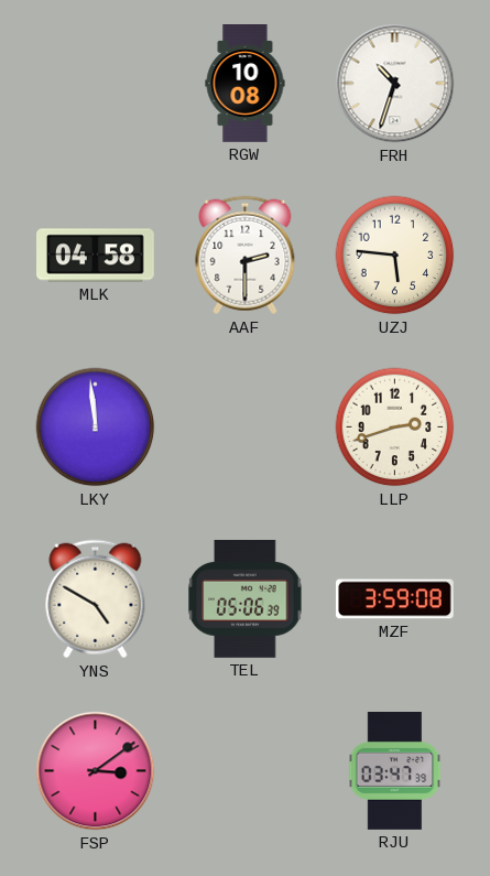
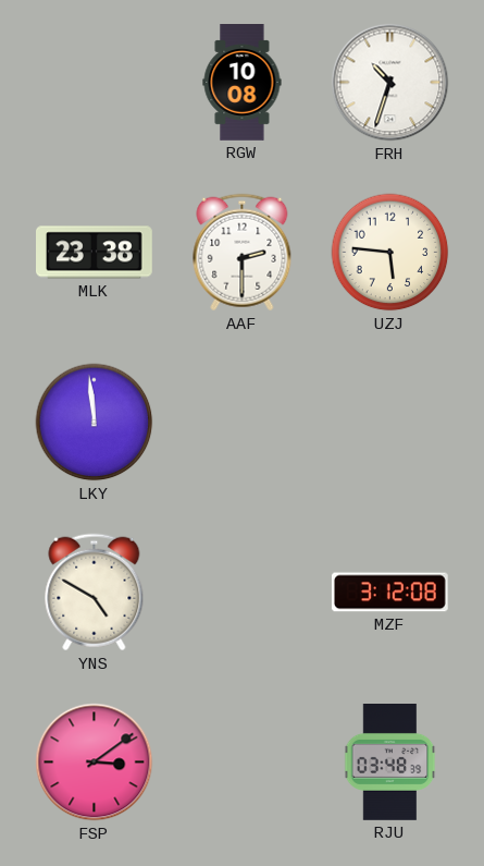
MLK: 04:58 -> 23:38
LLP: 2:42 -> none
TEL: 05:06 -> none
MZF: 3:59 -> 3:12
RJU: 03:47 -> 03:48
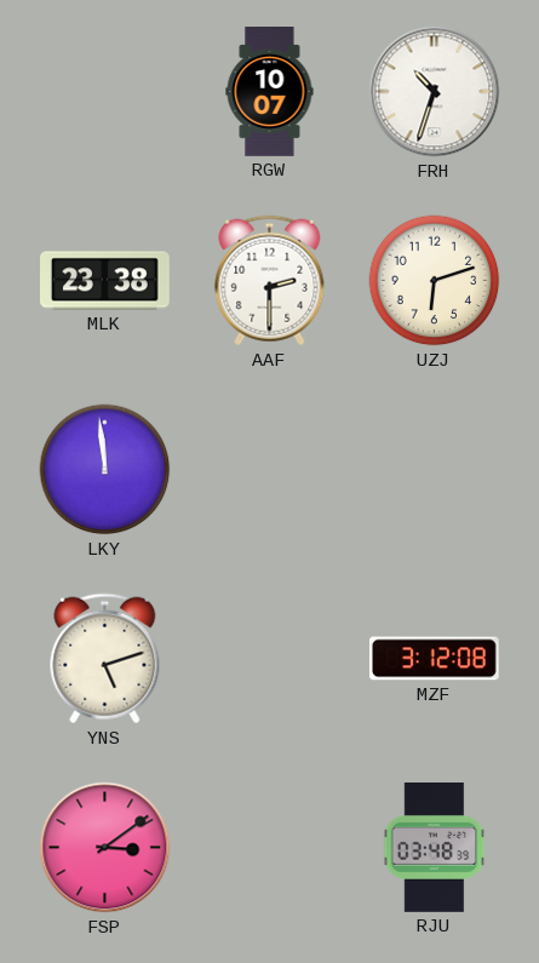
RGW: 10:08 -> 10:07
UZJ: 5:46 -> 6:12
YNS: 4:50 -> 5:12
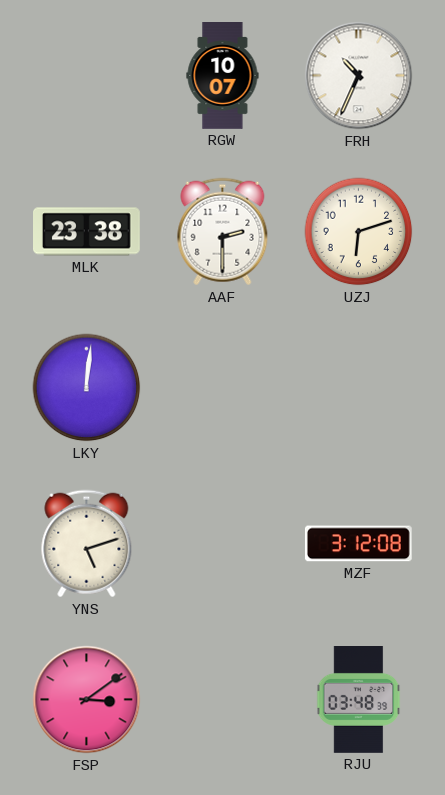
FRH: 10:33 -> 10:34
LKY: 11:59 -> 12:01
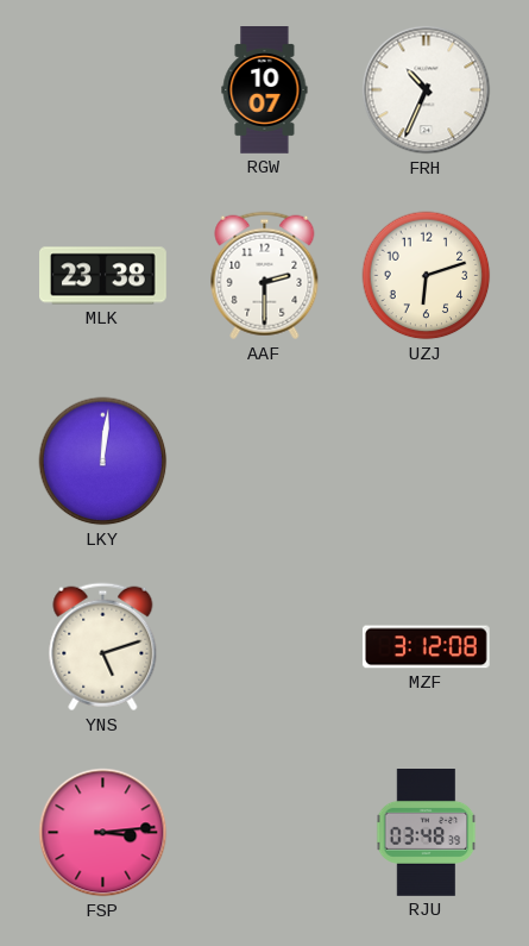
FSP: 3:09 -> 3:14
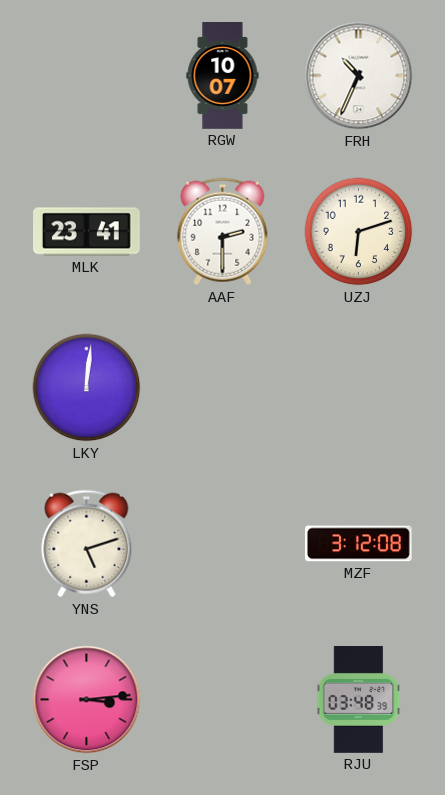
MLK: 23:38 -> 23:41
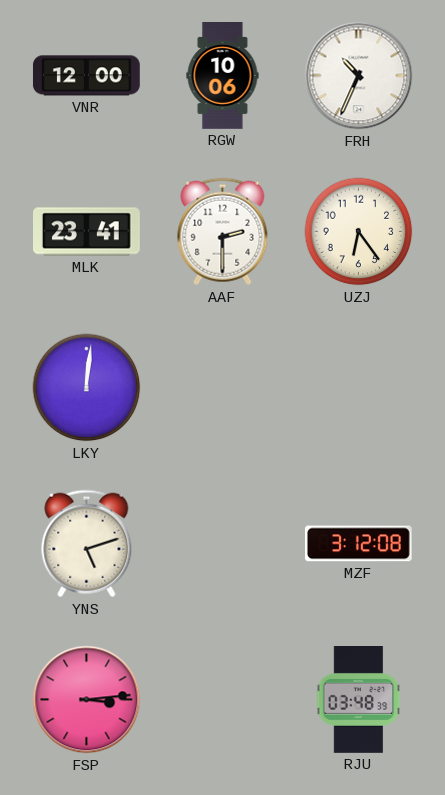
VNR: none -> 12:00
RGW: 10:07 -> 10:06
UZJ: 6:12 -> 6:24
